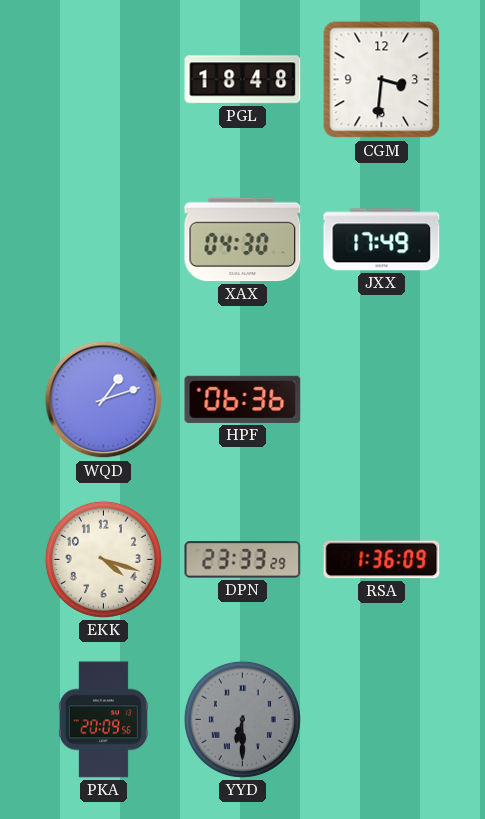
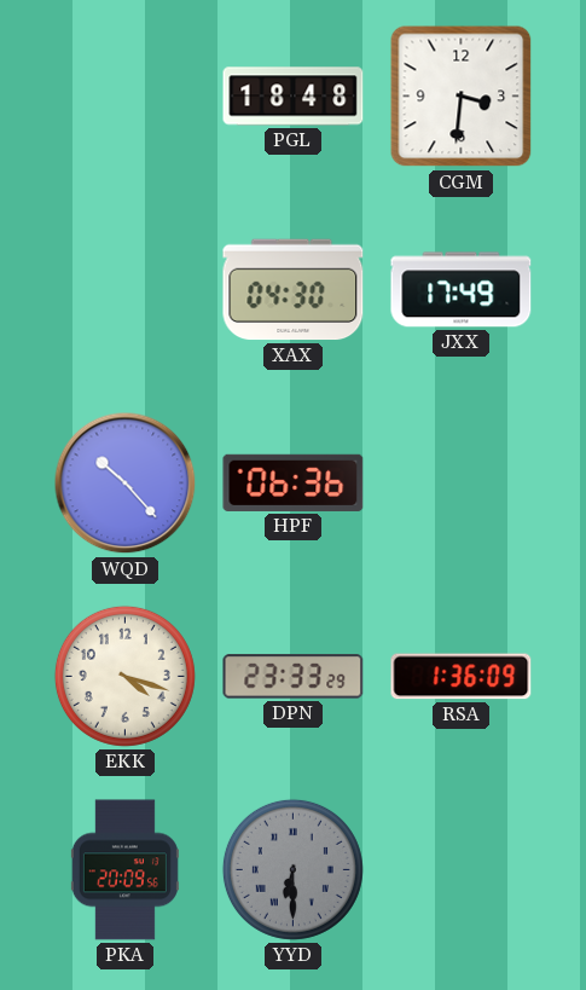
WQD: 1:12 -> 10:23
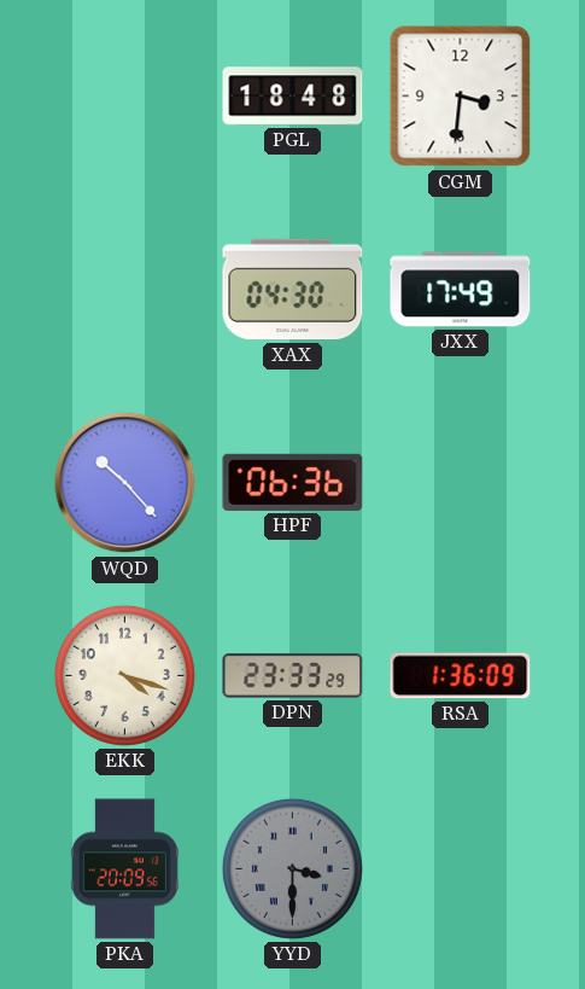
YYD: 6:30 -> 3:30
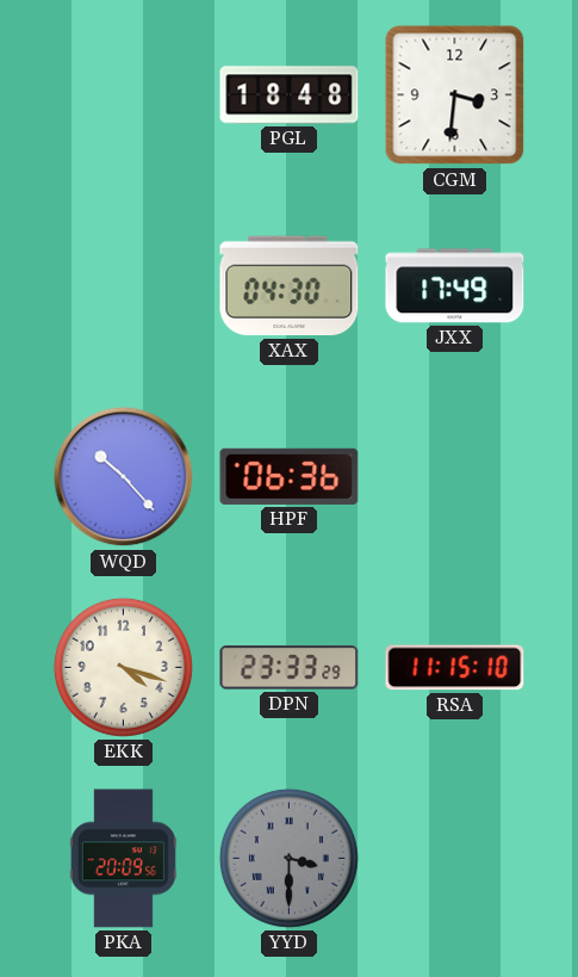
RSA: 1:36 -> 11:15
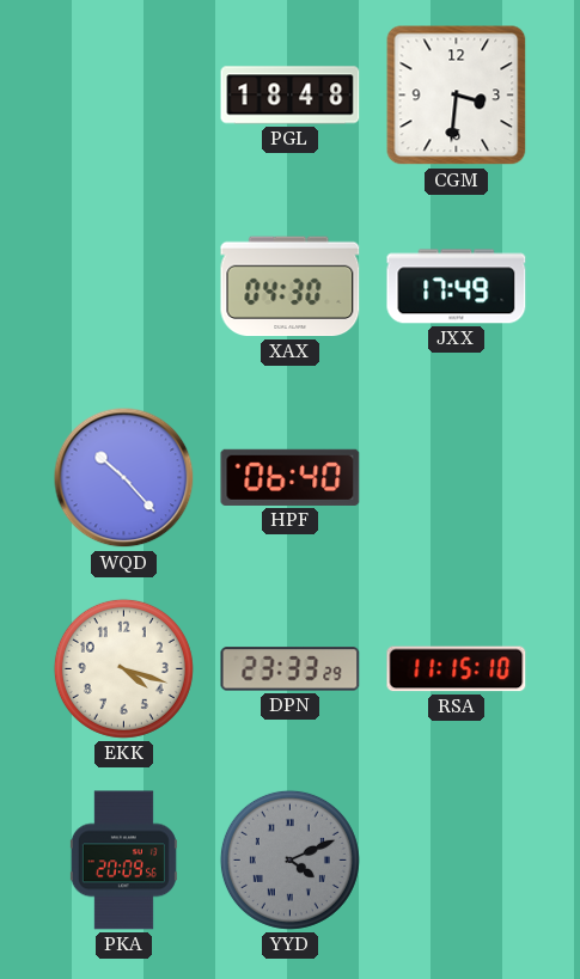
HPF: 06:36 -> 06:40
YYD: 3:30 -> 4:11
